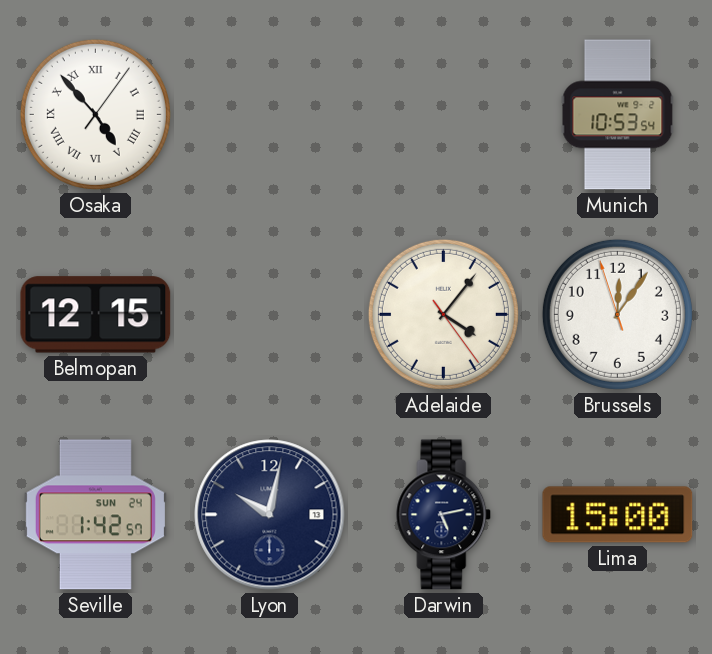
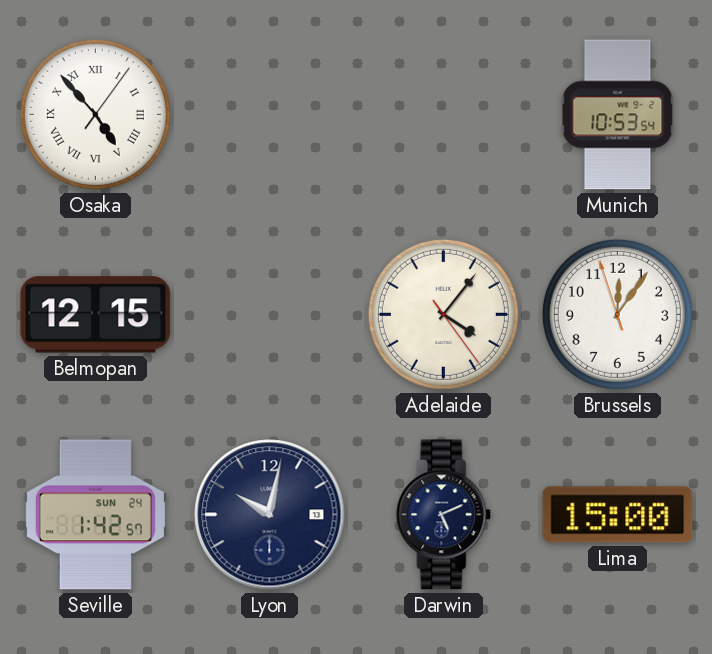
Darwin: 5:13 -> 5:11
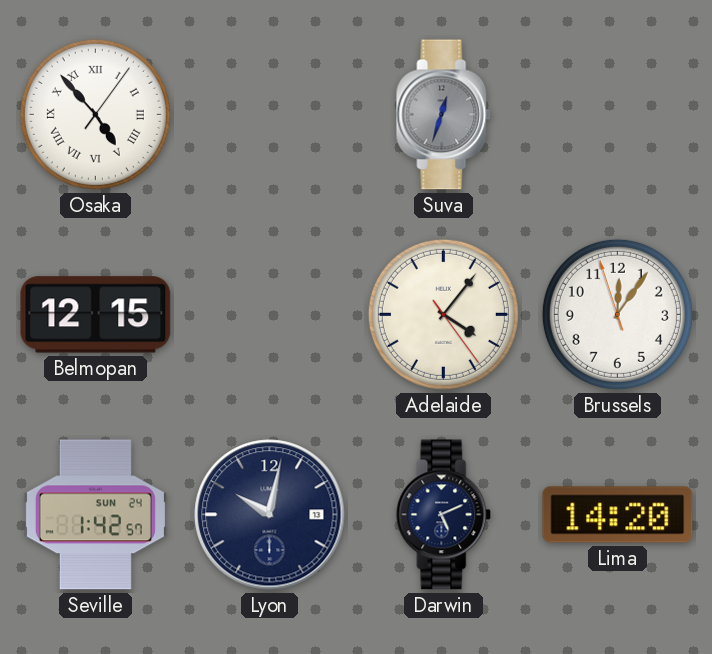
Suva: none -> 12:33
Munich: 10:53 -> none
Lima: 15:00 -> 14:20
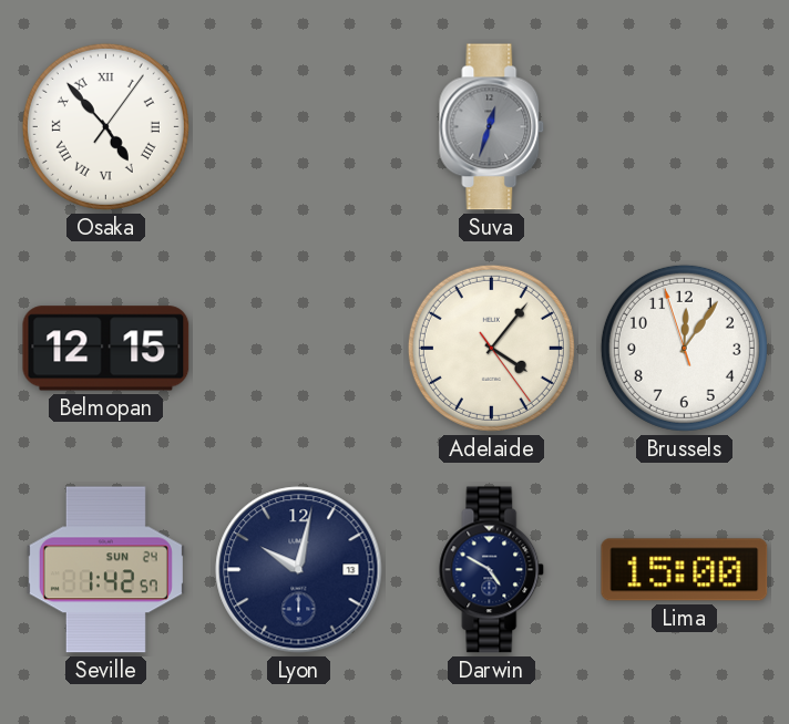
Darwin: 5:11 -> 4:50
Lima: 14:20 -> 15:00
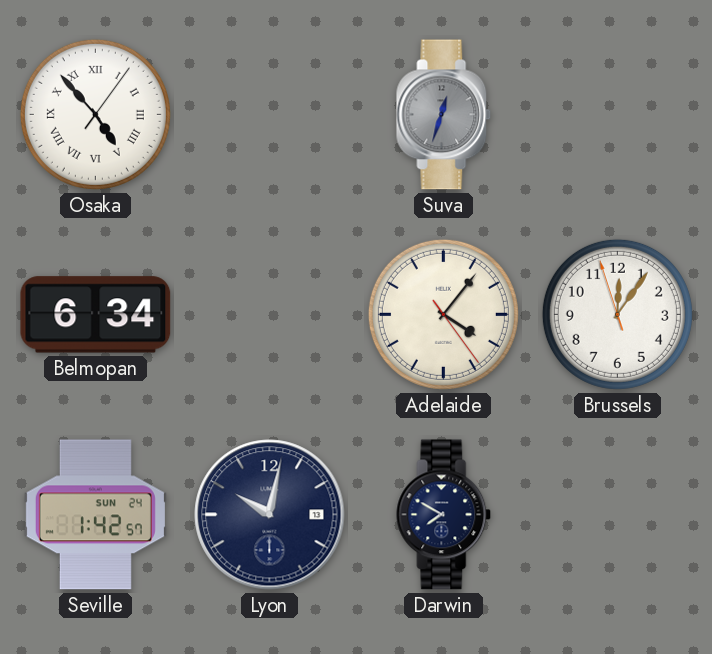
Belmopan: 12:15 -> 6:34
Darwin: 4:50 -> 7:50
Lima: 15:00 -> none
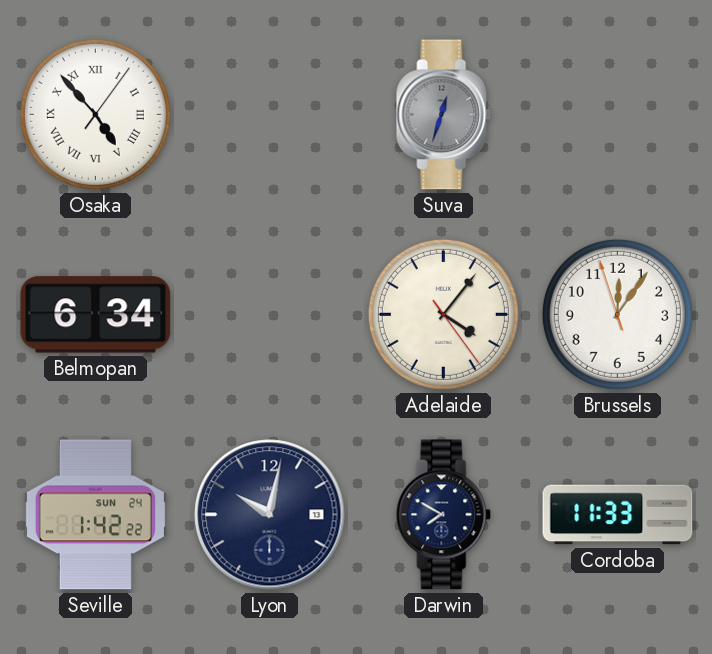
Seville: 1:42:57 -> 1:42:22
Cordoba: none -> 11:33
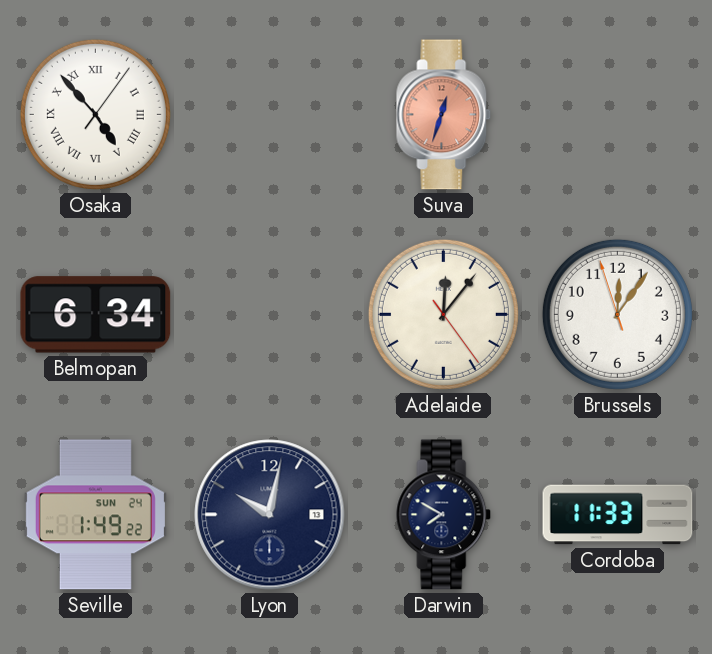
Suva dial: grey -> salmon
Adelaide: 4:06 -> 12:06
Seville: 1:42 -> 1:49
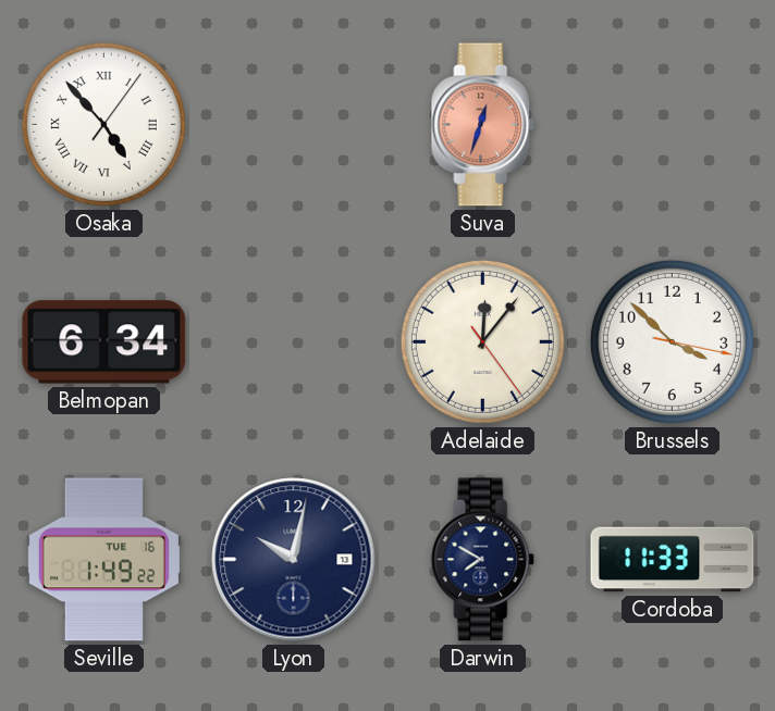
Brussels: 12:05 -> 3:52
Seville date: SUN 24 -> TUE 16
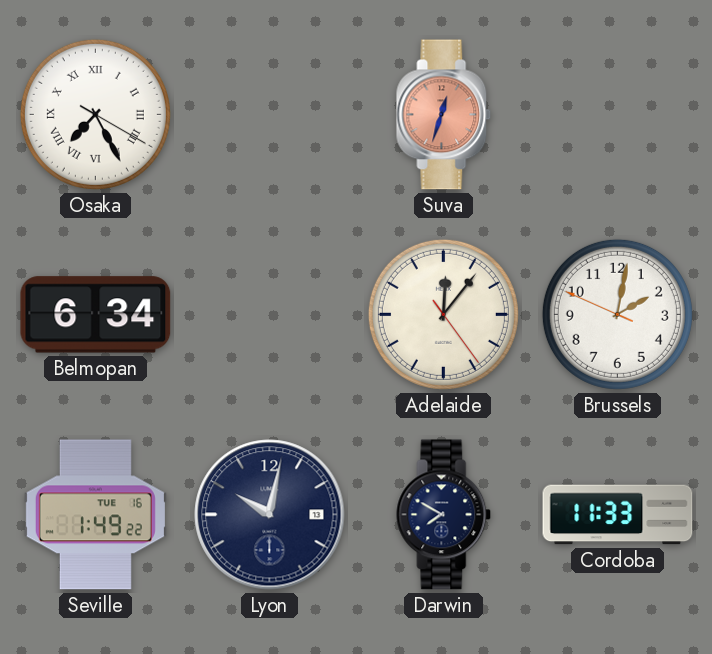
Osaka: 4:53 -> 7:25
Brussels: 3:52 -> 2:01
